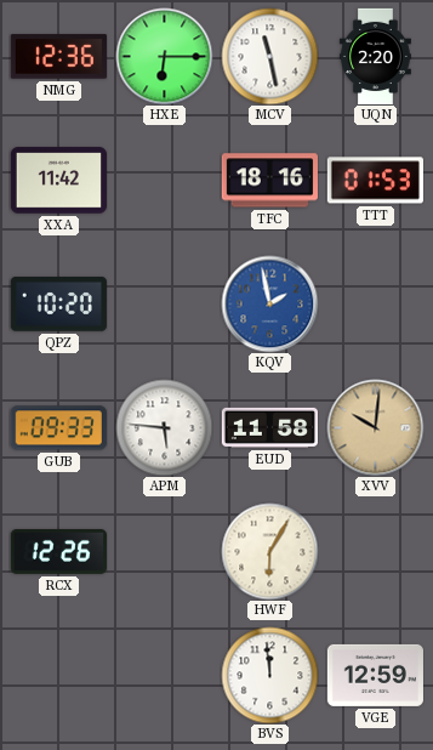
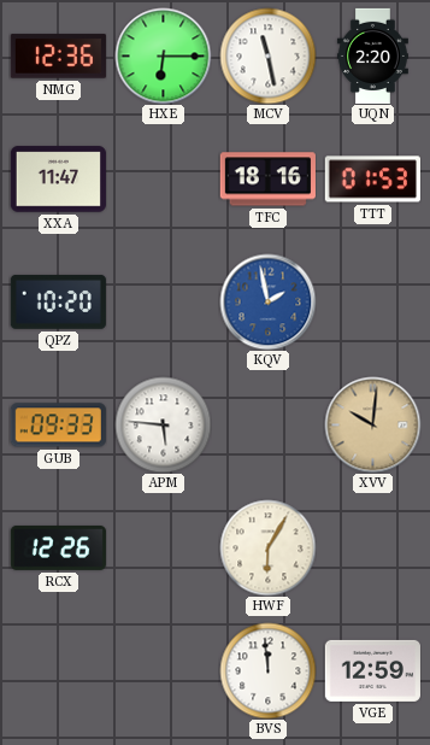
XXA: 11:42 -> 11:47
EUD: 11:58 -> none
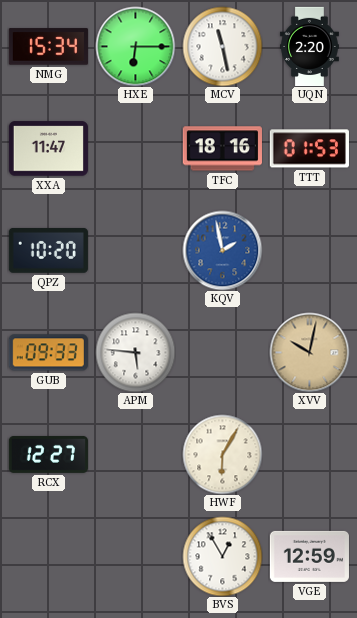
NMG: 12:36 -> 15:34
XVV: 10:01 -> 10:02
RCX: 12:26 -> 12:27
BVS: 11:59 -> 12:55
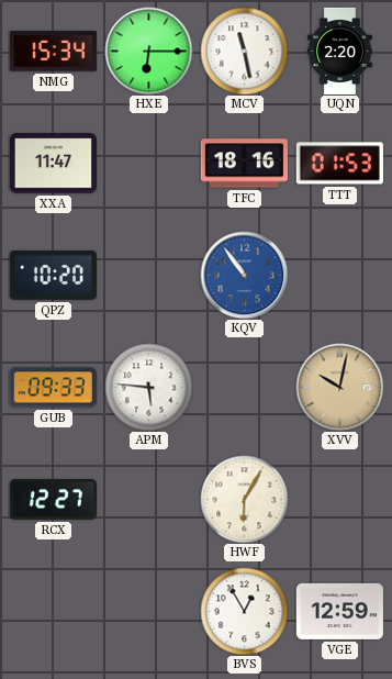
KQV: 1:58 -> 10:54
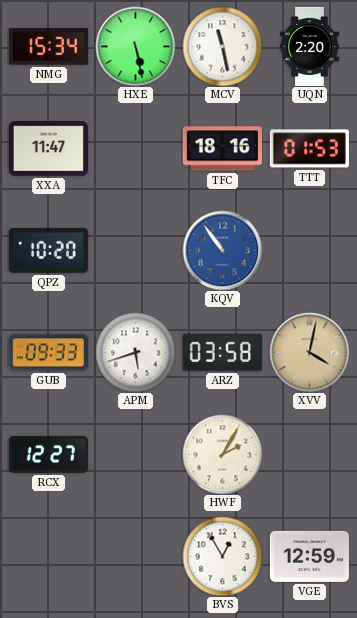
HXE: 6:15 -> 5:28
APM: 5:46 -> 5:42
ARZ: none -> 03:58
XVV: 10:02 -> 4:02
HWF: 6:05 -> 2:05
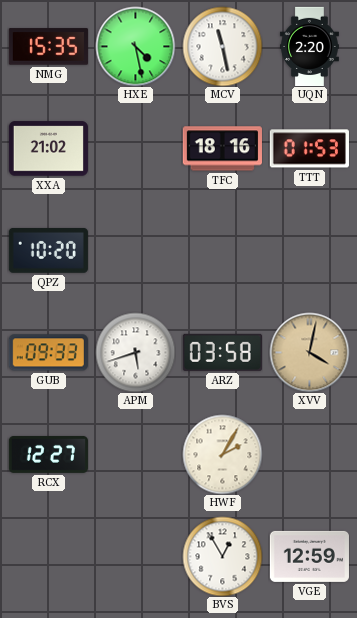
NMG: 15:34 -> 15:35
HXE: 5:28 -> 4:28
XXA: 11:47 -> 21:02
KQV: 10:54 -> none
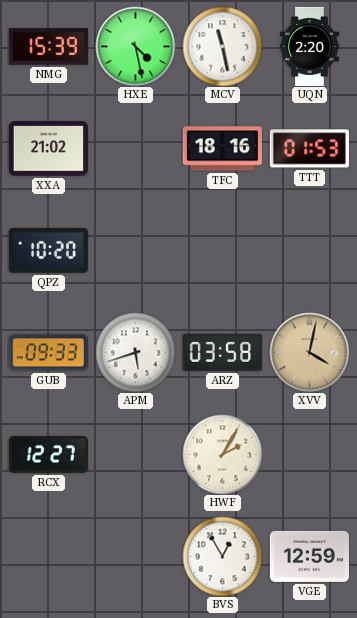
NMG: 15:35 -> 15:39
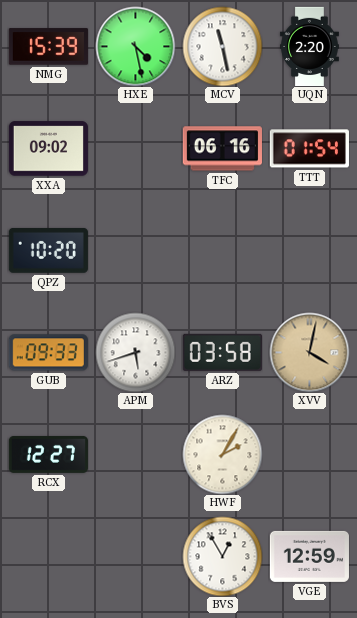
XXA: 21:02 -> 09:02
TFC: 18:16 -> 06:16
TTT: 01:53 -> 01:54
